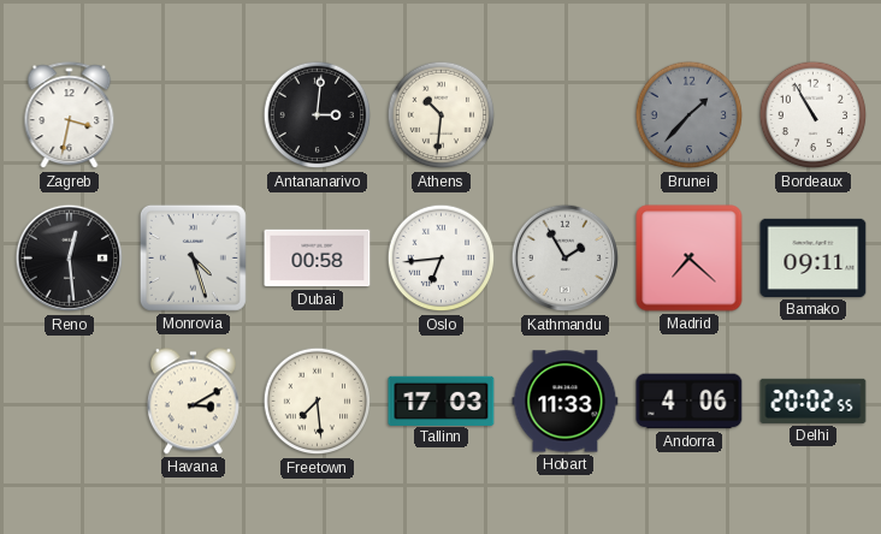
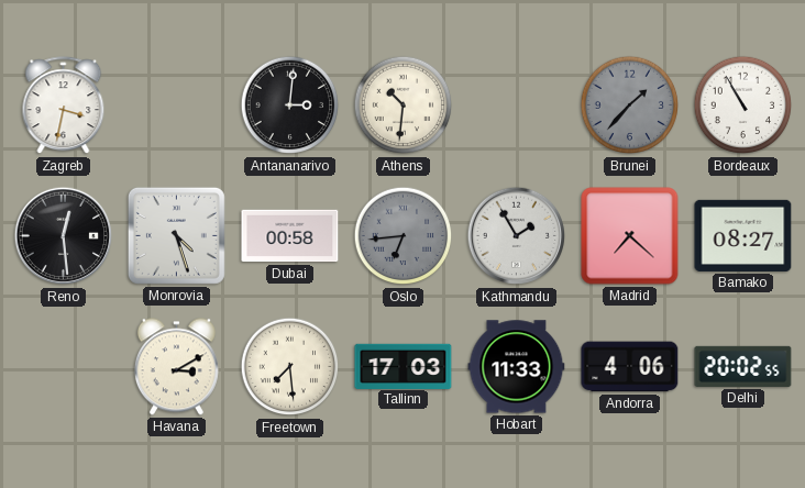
Oslo dial: white -> grey
Bamako: 09:11 -> 08:27
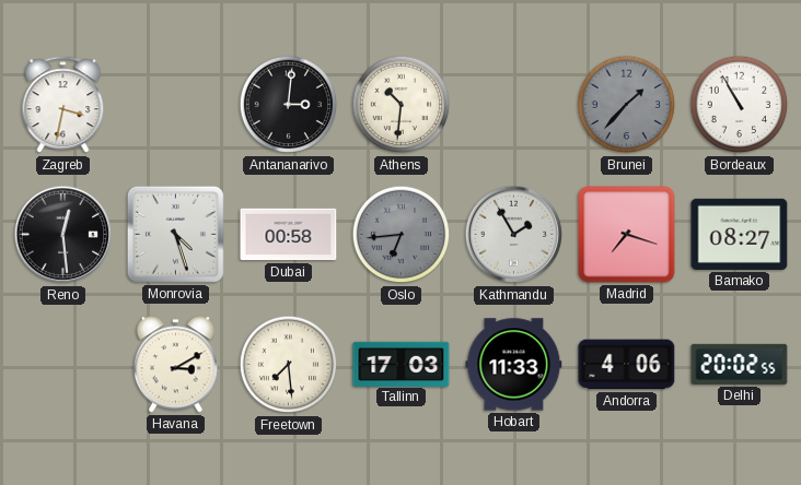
Madrid: 7:22 -> 7:18
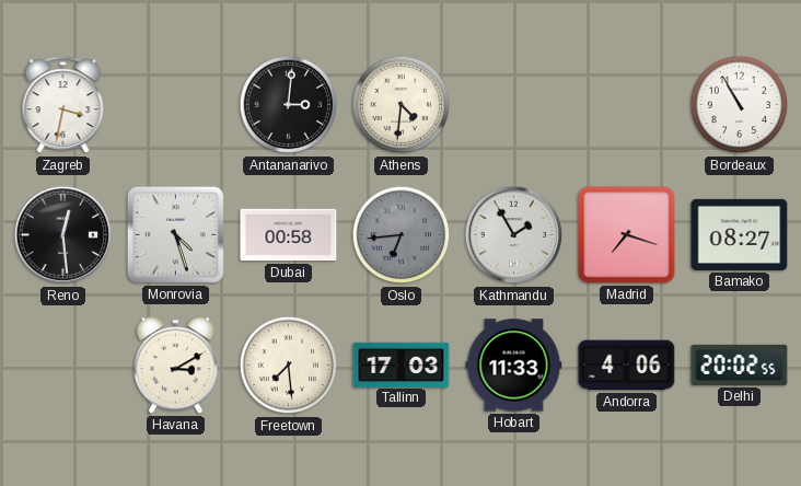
Athens: 10:31 -> 4:31
Brunei: 1:37 -> none
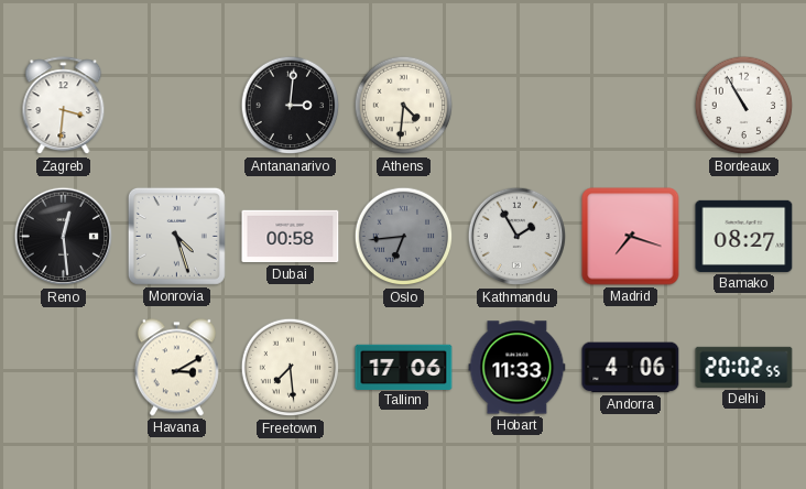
Zagreb: 3:32 -> 3:31
Tallinn: 17:03 -> 17:06
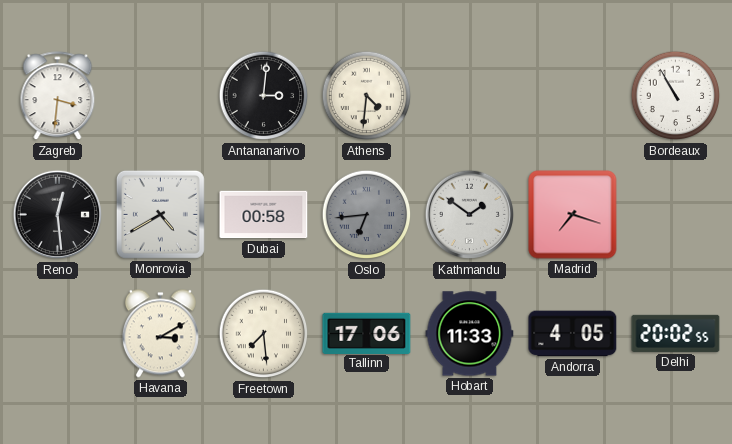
Monrovia: 4:27 -> 4:40
Kathmandu: 1:55 -> 1:51
Bamako: 08:27 -> none
Andorra: 4:06 -> 4:05
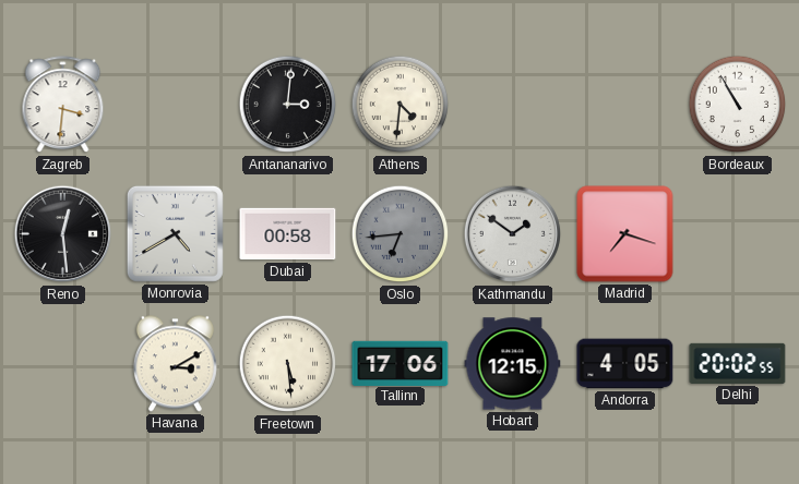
Freetown: 7:29 -> 5:29
Hobart: 11:33 -> 12:15
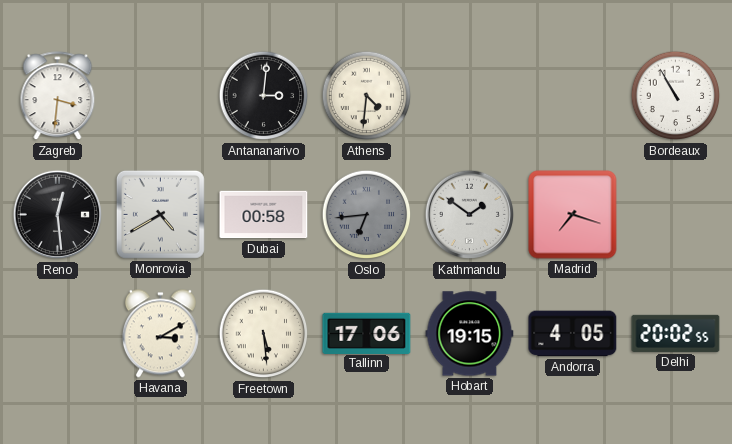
Hobart: 12:15 -> 19:15
